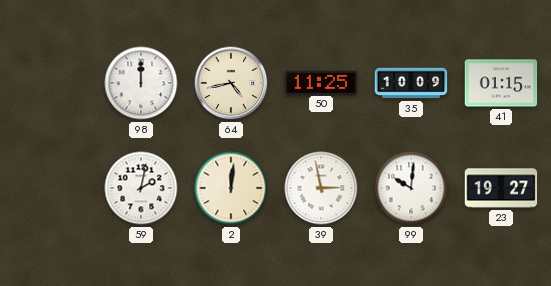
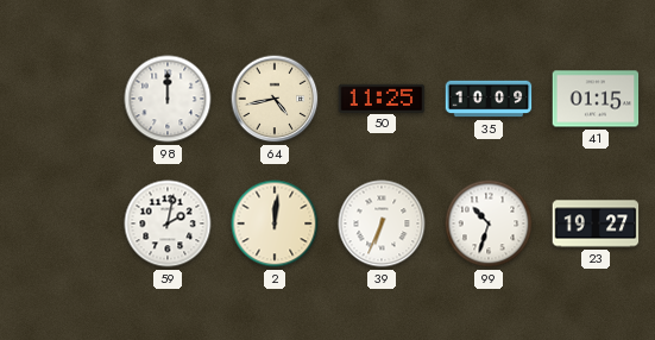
39: 2:58 -> 6:34
99: 10:01 -> 10:33
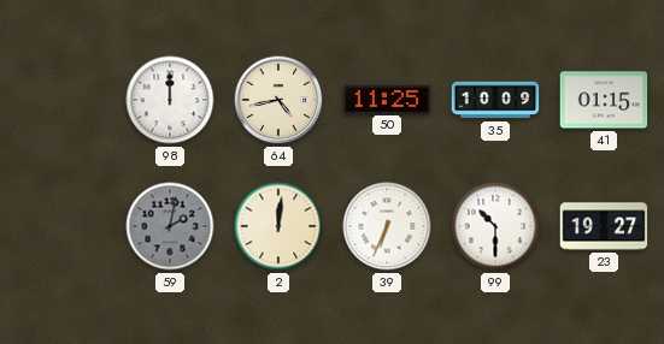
59 dial: white -> grey
99: 10:33 -> 10:30
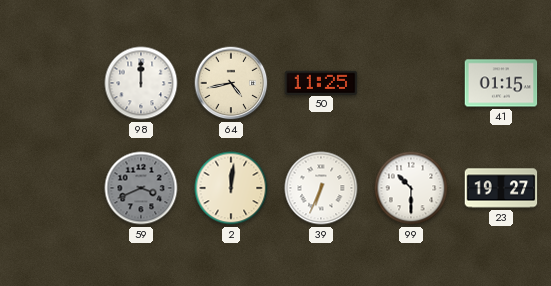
35: 10:09 -> none
59: 2:02 -> 3:41
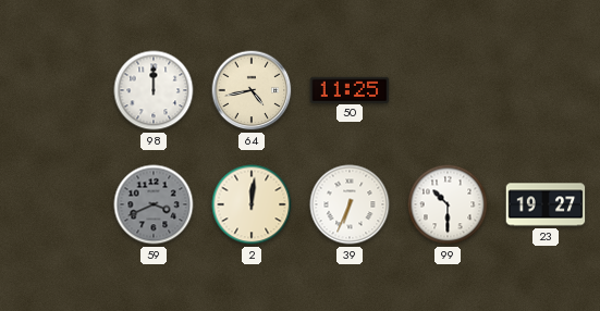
41: 01:15 -> none
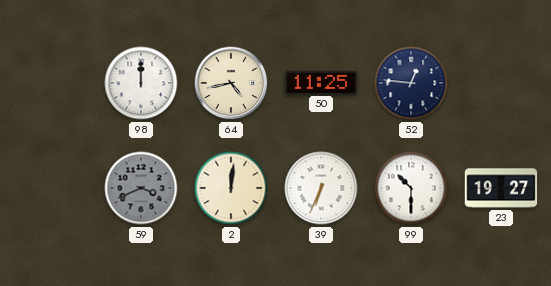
52: none -> 12:46
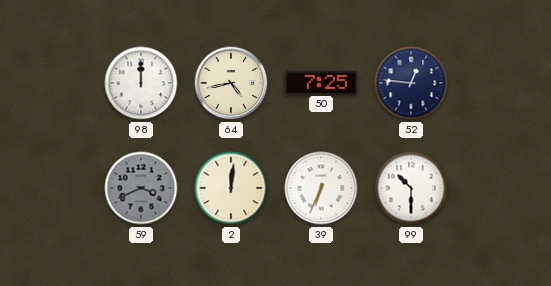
50: 11:25 -> 7:25
23: 19:27 -> none
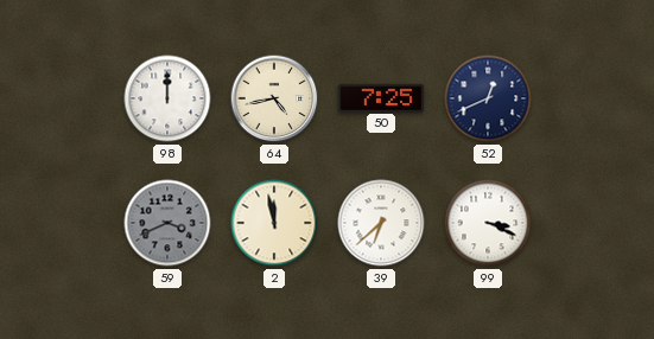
52: 12:46 -> 12:41
2: 12:01 -> 11:58
39: 6:34 -> 6:38
99: 10:30 -> 3:19
